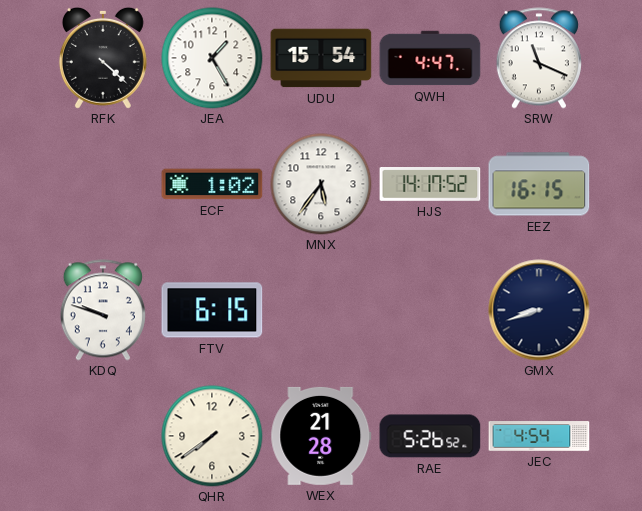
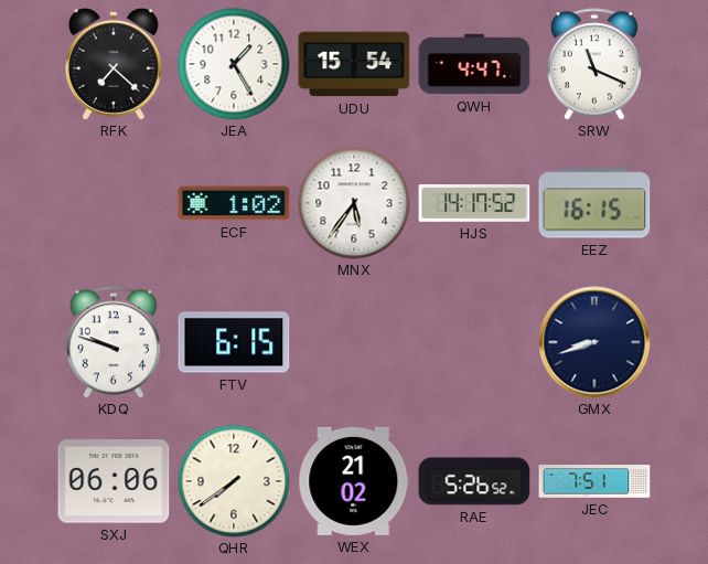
RFK: 4:22 -> 7:22
SXJ: none -> 06:06
WEX: 21:28 -> 21:02
JEC: 4:54 -> 7:51
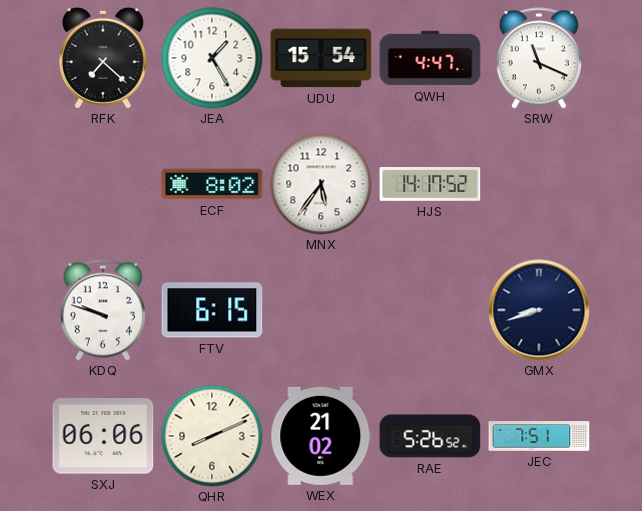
ECF: 1:02 -> 8:02
EEZ: 16:15 -> none
QHR: 7:39 -> 8:11
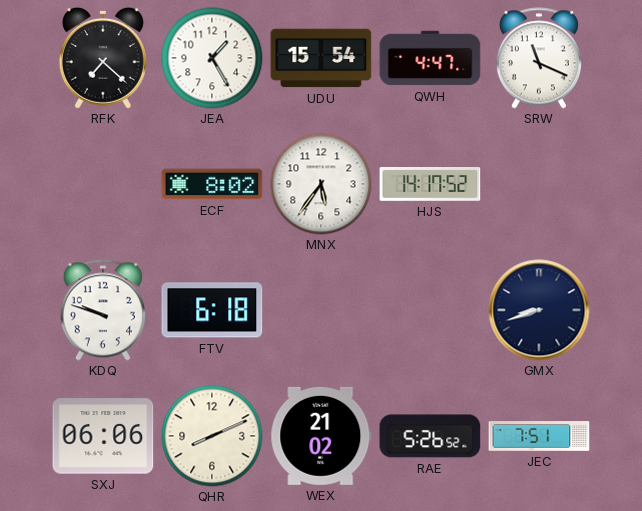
FTV: 6:15 -> 6:18
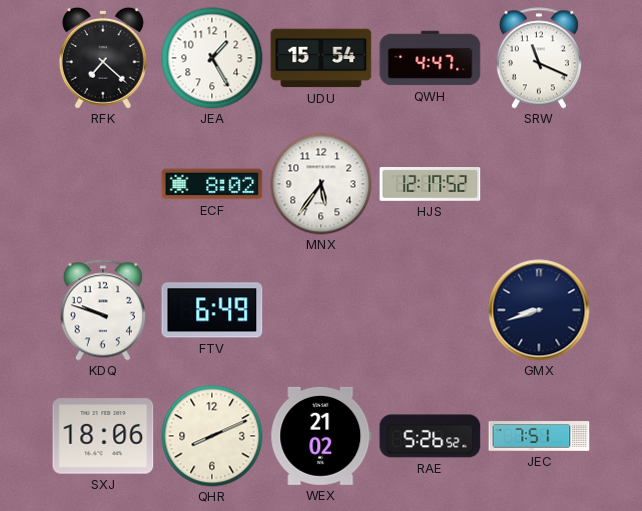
HJS: 14:17 -> 12:17
FTV: 6:18 -> 6:49
SXJ: 06:06 -> 18:06
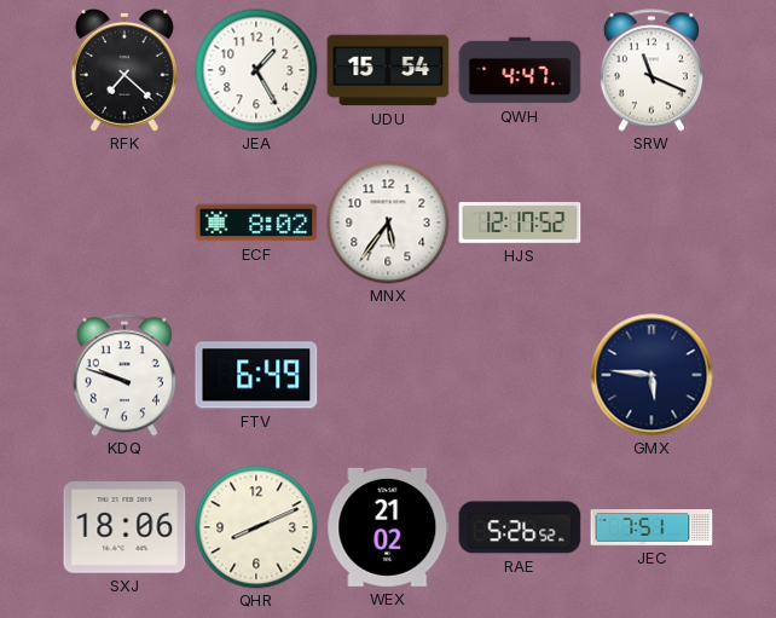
GMX: 8:42 -> 5:46
